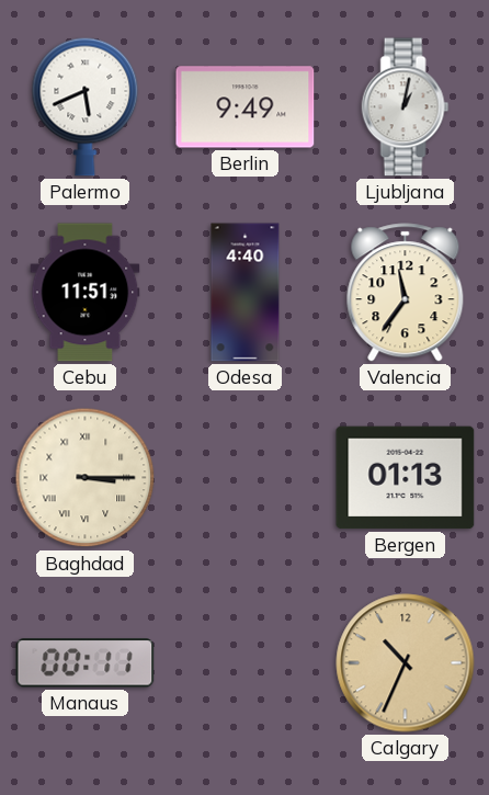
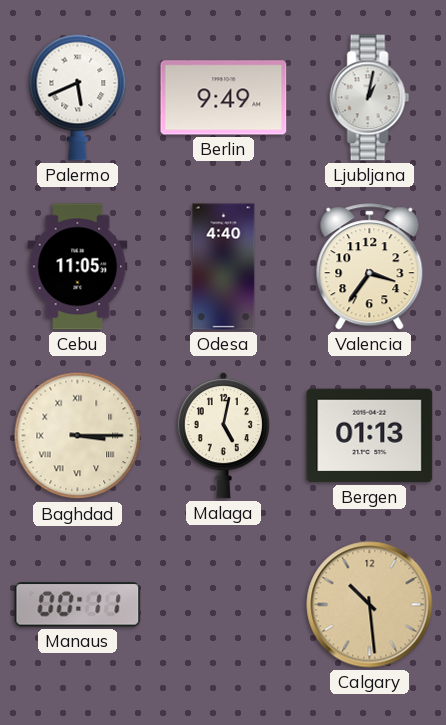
Cebu: 11:51 -> 11:05
Valencia: 11:36 -> 3:36
Malaga: none -> 5:02
Calgary: 10:34 -> 10:29
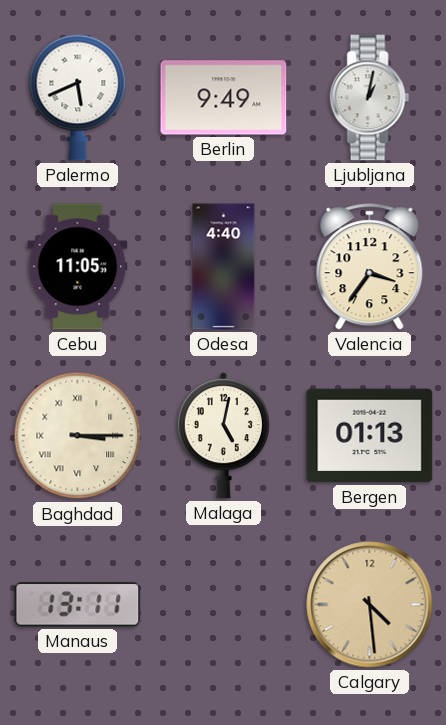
Manaus: 00:11 -> 13:11
Calgary: 10:29 -> 4:29
